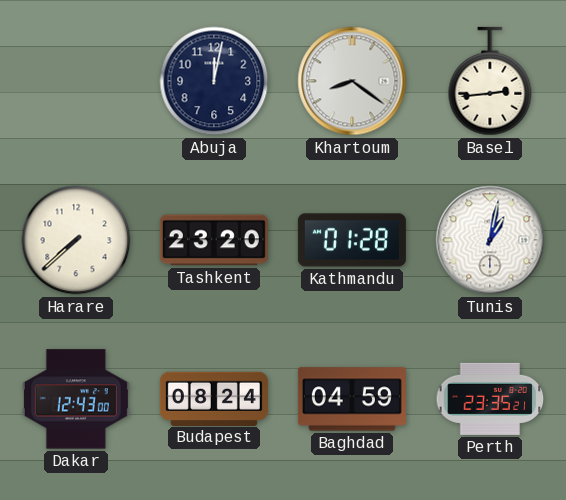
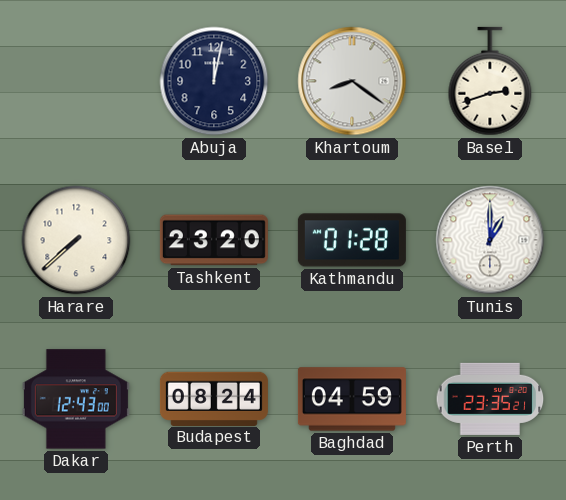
Basel: 2:44 -> 2:42
Tunis: 1:02 -> 1:00
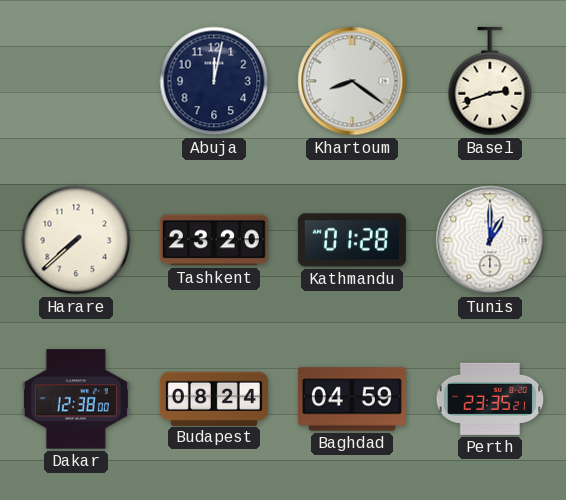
Dakar: 12:43 -> 12:38
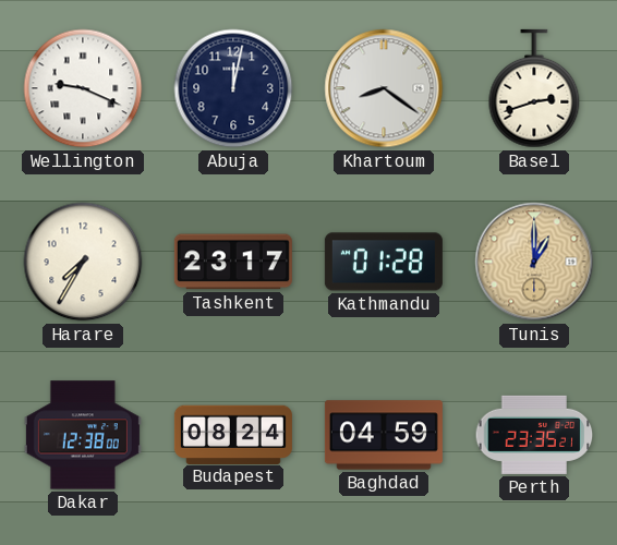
Wellington: none -> 9:19
Harare: 7:38 -> 7:35
Tashkent: 23:20 -> 23:17
Tunis dial: white -> champagne
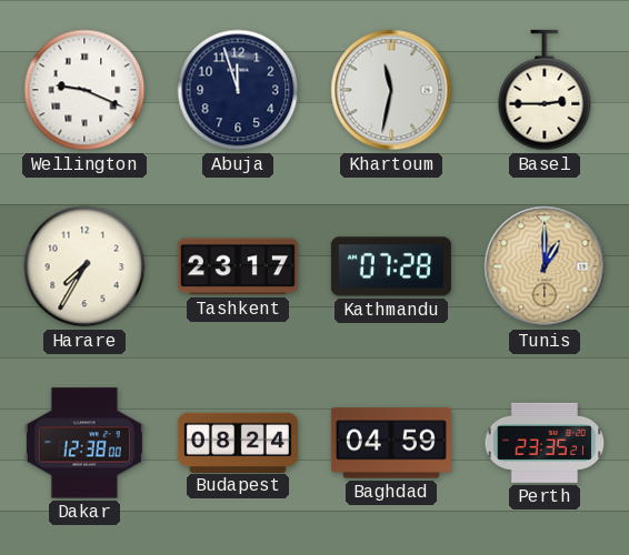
Abuja: 12:02 -> 11:57
Khartoum: 8:21 -> 11:32
Basel: 2:42 -> 2:45
Kathmandu: 01:28 -> 07:28
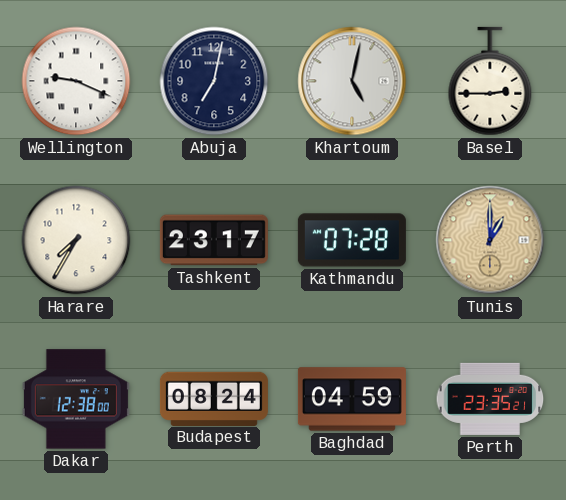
Abuja: 11:57 -> 7:02
Khartoum: 11:32 -> 5:02
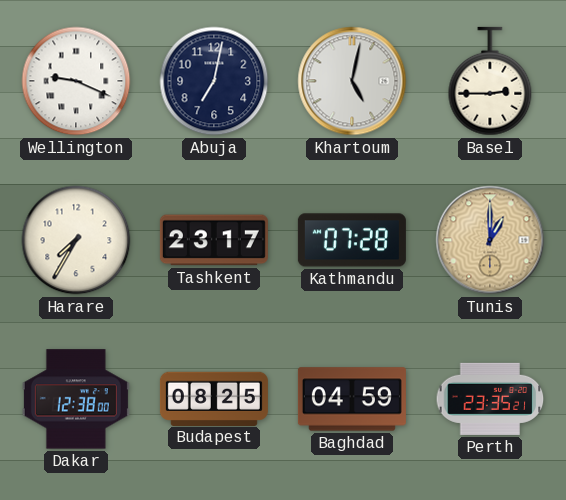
Budapest: 08:24 -> 08:25
